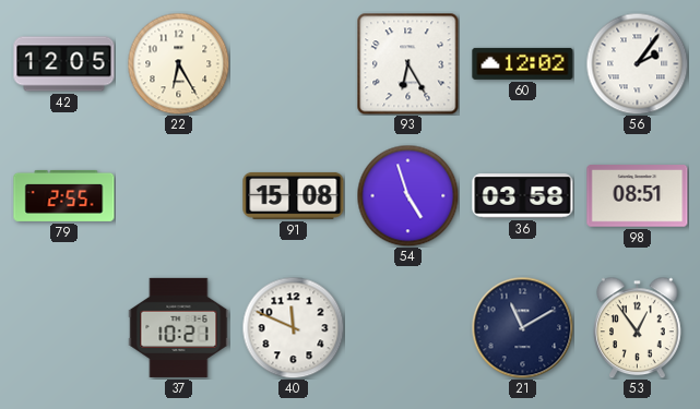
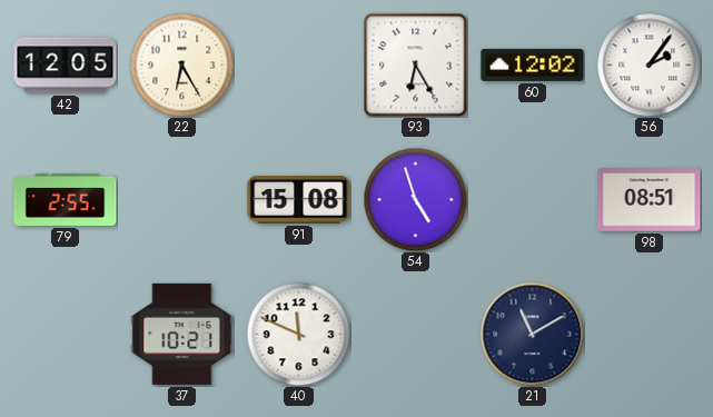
36: 03:58 -> none
53: 12:54 -> none
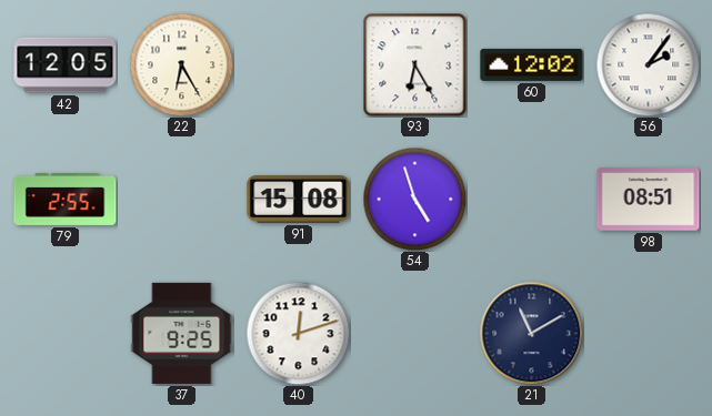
37: 10:21 -> 9:25
40: 11:49 -> 12:12
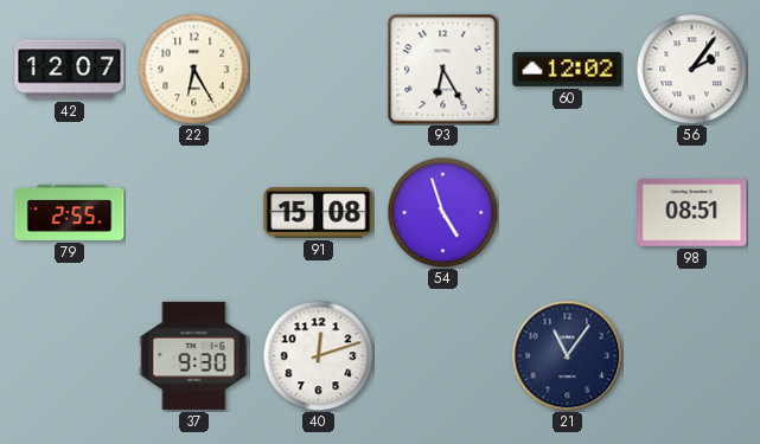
42: 12:05 -> 12:07
37: 9:25 -> 9:30
21: 11:10 -> 11:06
